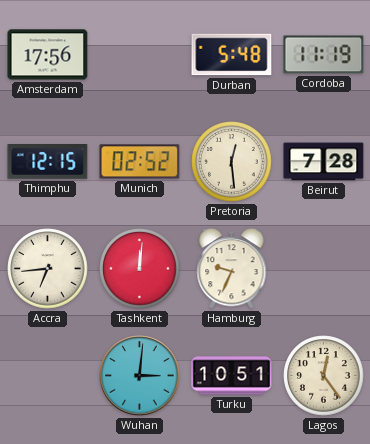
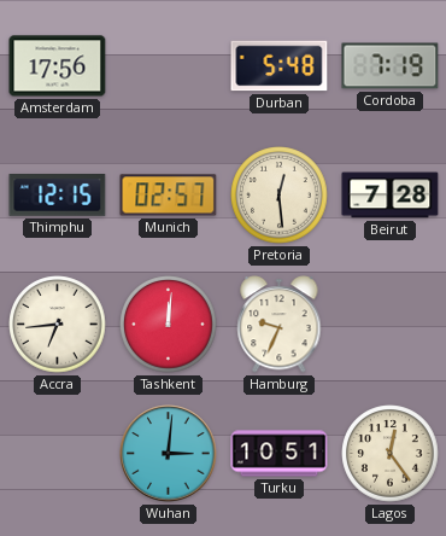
Cordoba: 11:19 -> 7:19
Munich: 02:52 -> 02:57
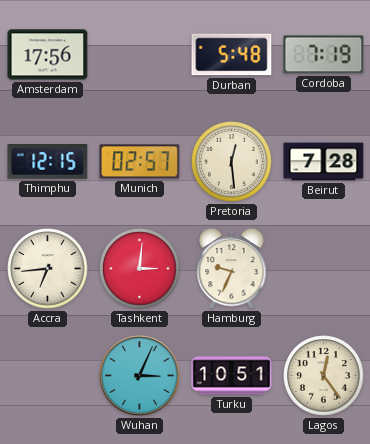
Tashkent: 12:01 -> 3:01
Wuhan: 3:01 -> 3:04
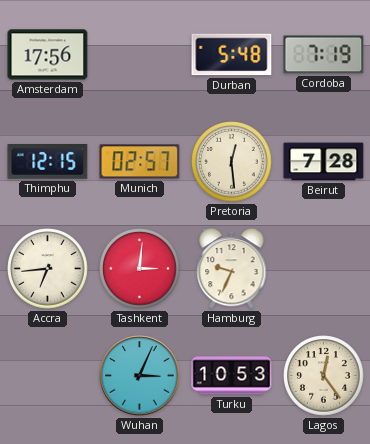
Turku: 10:51 -> 10:53
